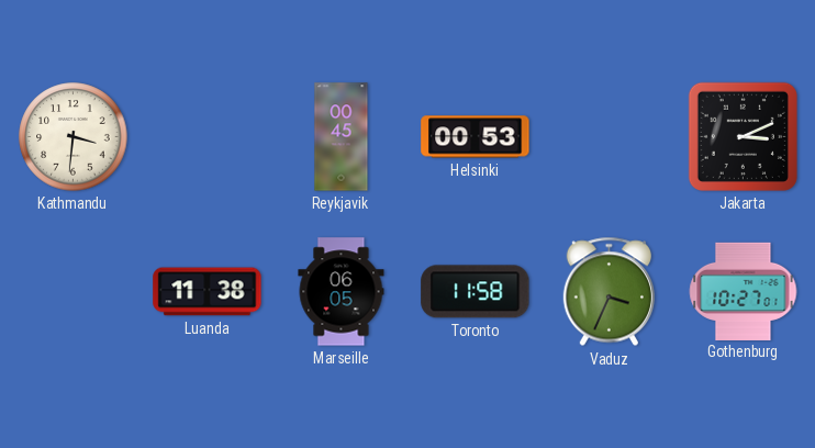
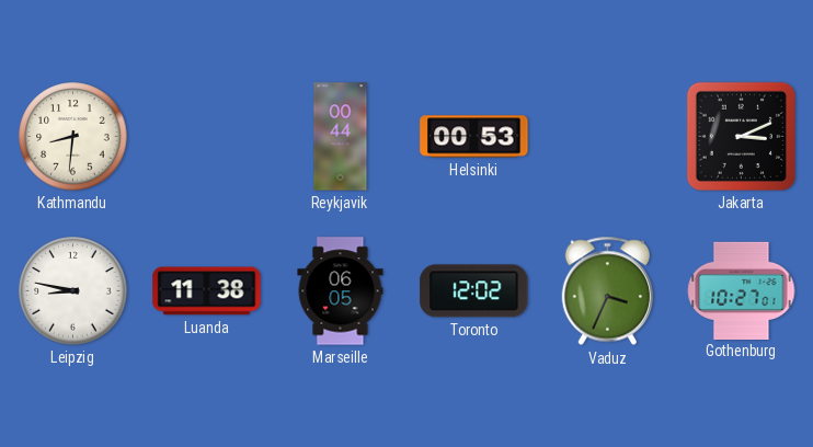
Kathmandu: 3:31 -> 8:31
Reykjavik: 00:45 -> 00:44
Leipzig: none -> 8:47
Toronto: 11:58 -> 12:02
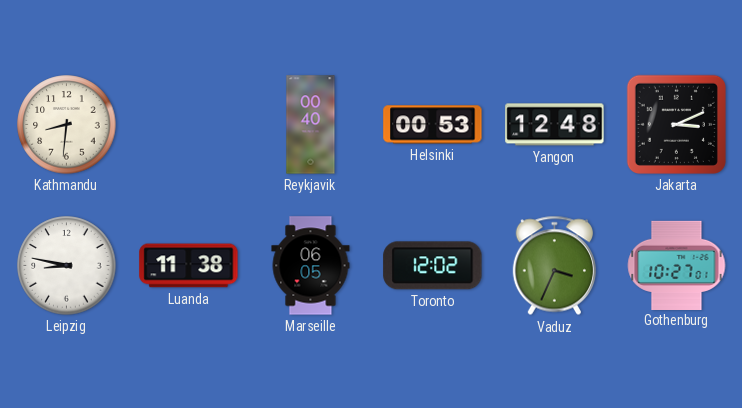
Reykjavik: 00:44 -> 00:40
Yangon: none -> 12:48
